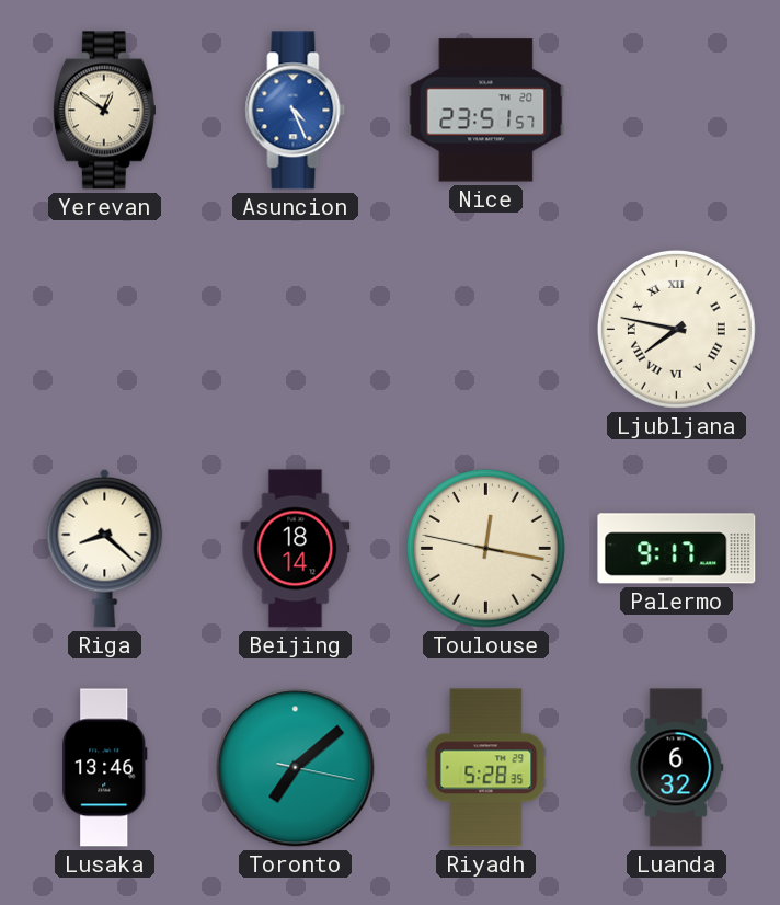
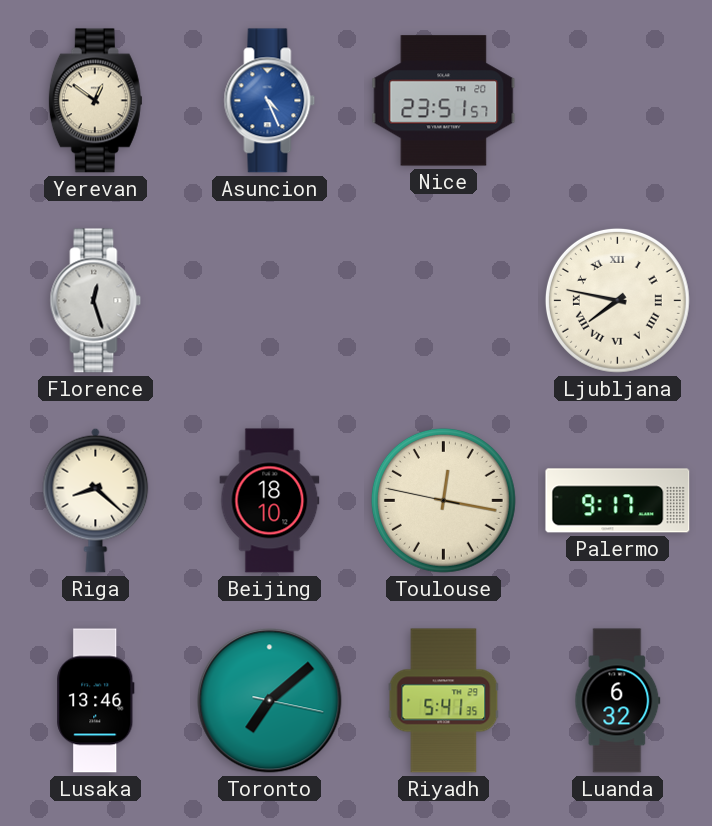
Florence: none -> 12:27
Beijing: 18:14 -> 18:10
Riyadh: 5:28 -> 5:41
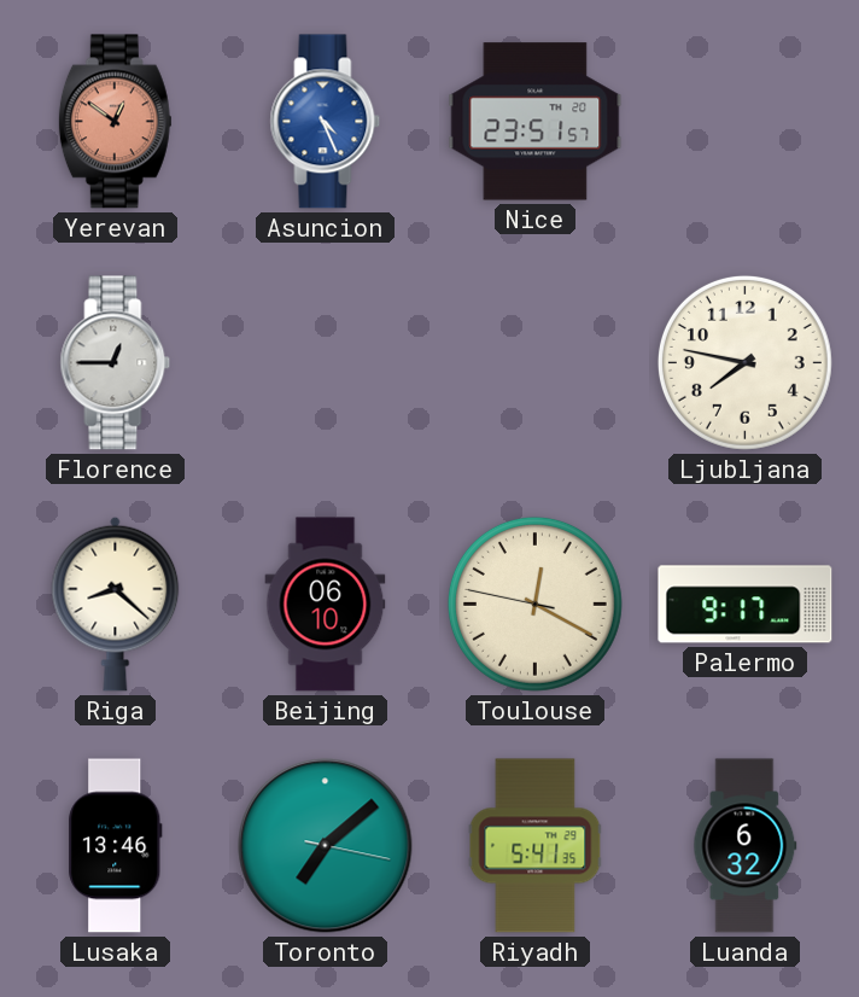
Yerevan dial: cream -> salmon
Florence: 12:27 -> 12:45
Ljubljana numerals: Roman -> Arabic
Beijing: 18:10 -> 06:10
Toulouse: 12:16 -> 12:19
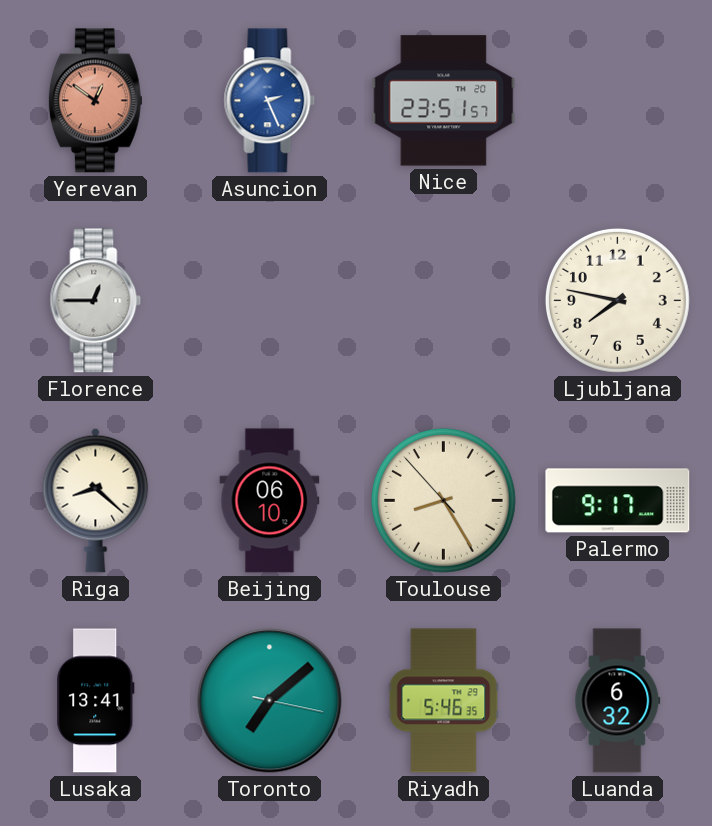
Asuncion: 4:26 -> 2:26
Toulouse: 12:19 -> 8:24
Lusaka: 13:46 -> 13:41
Riyadh: 5:41 -> 5:46
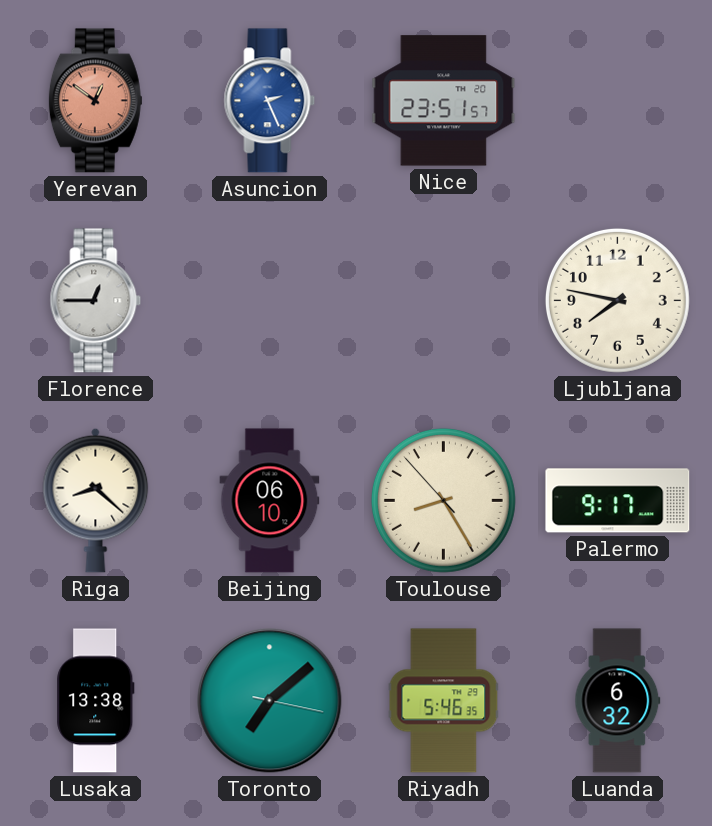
Lusaka: 13:41 -> 13:38
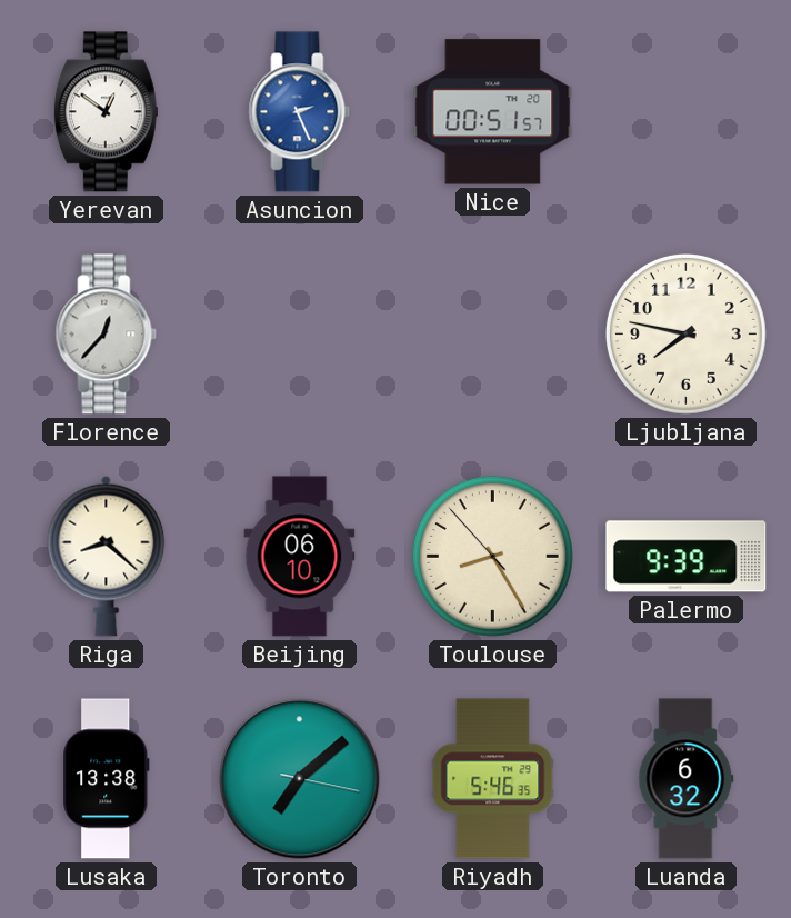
Yerevan dial: salmon -> white
Nice: 23:51 -> 00:51
Florence: 12:45 -> 12:37
Palermo: 9:17 -> 9:39
